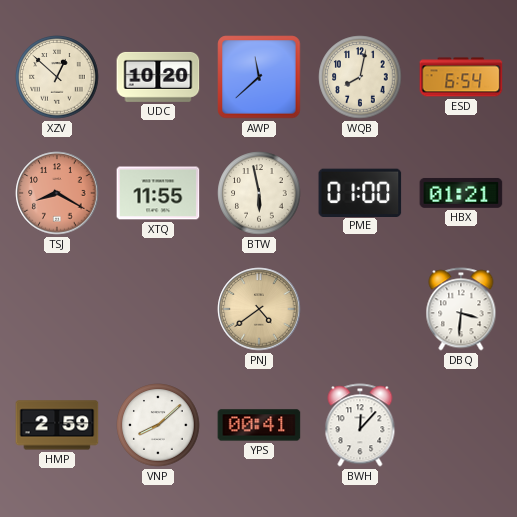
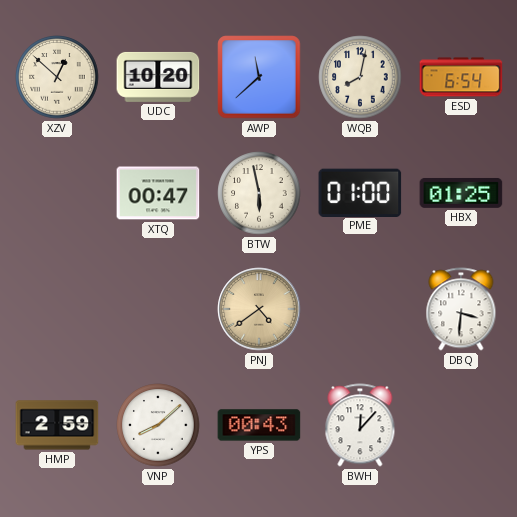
TSJ: 8:20 -> none
XTQ: 11:55 -> 00:47
HBX: 01:21 -> 01:25
YPS: 00:41 -> 00:43
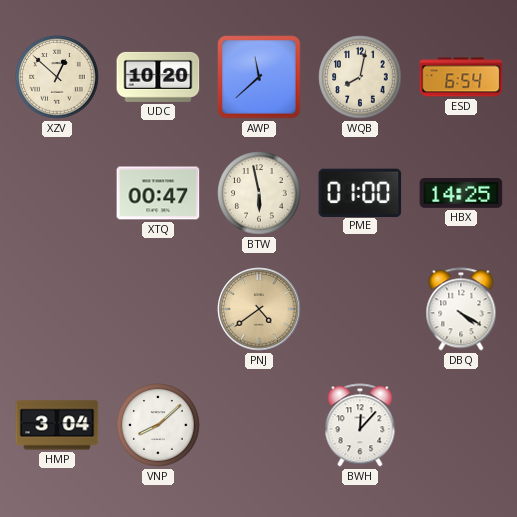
HBX: 01:25 -> 14:25
DBQ: 3:31 -> 4:20
HMP: 2:59 -> 3:04
YPS: 00:43 -> none
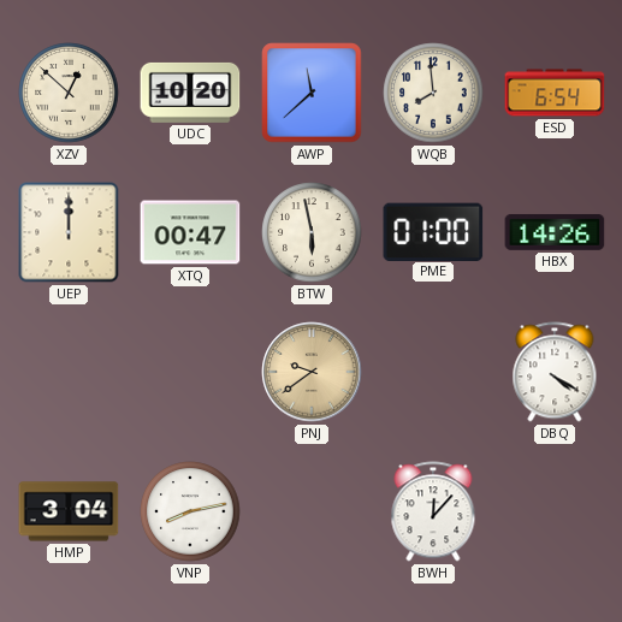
WQB: 8:02 -> 7:59
UEP: none -> 12:00
HBX: 14:25 -> 14:26
PNJ: 4:39 -> 9:39
VNP: 8:08 -> 8:13
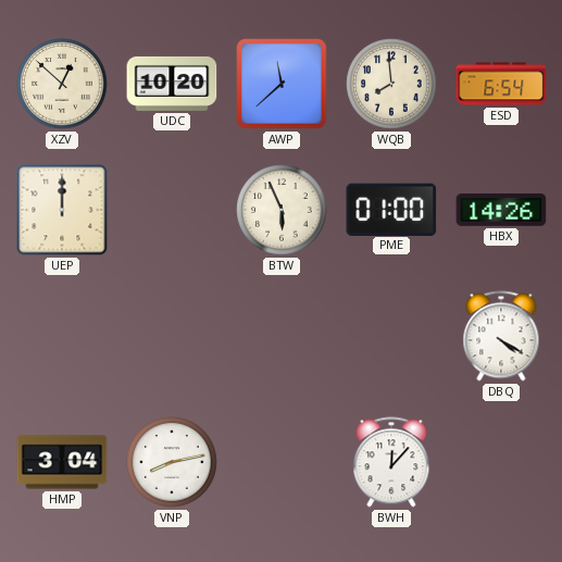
XTQ: 00:47 -> none
BTW: 5:58 -> 5:56
PNJ: 9:39 -> none
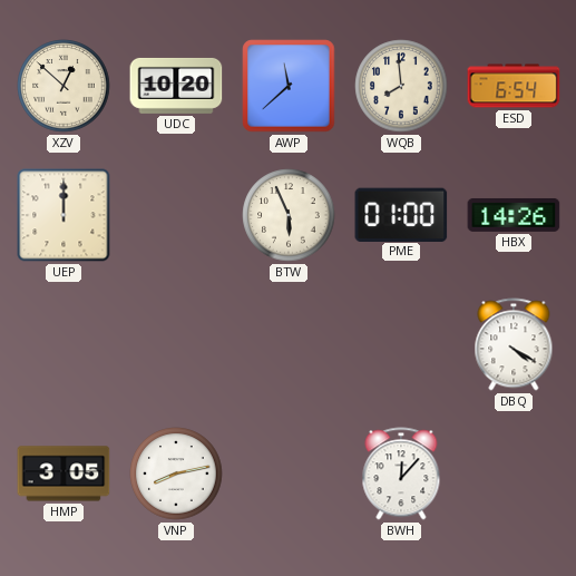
HMP: 3:04 -> 3:05
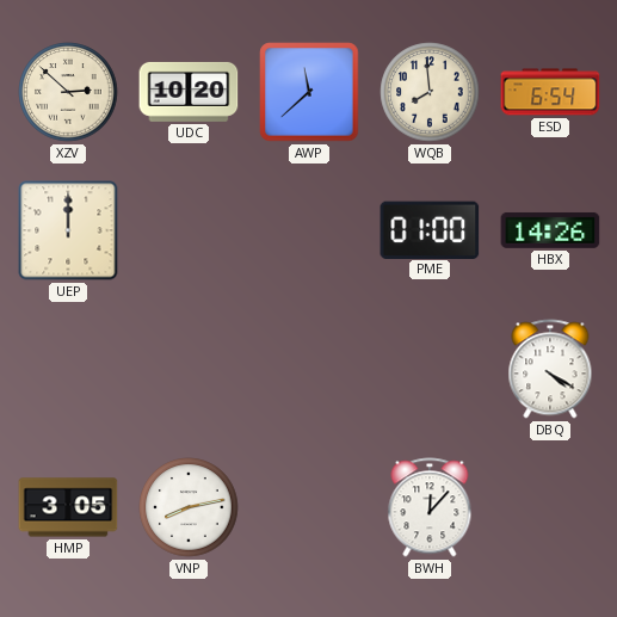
XZV: 12:52 -> 2:52
BTW: 5:56 -> none
